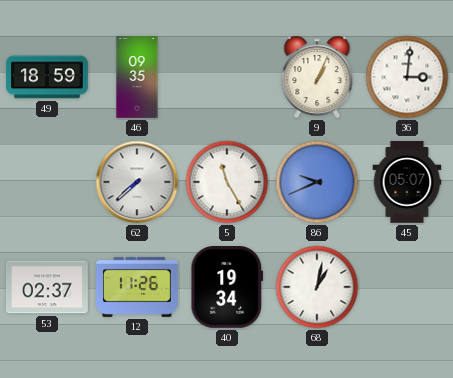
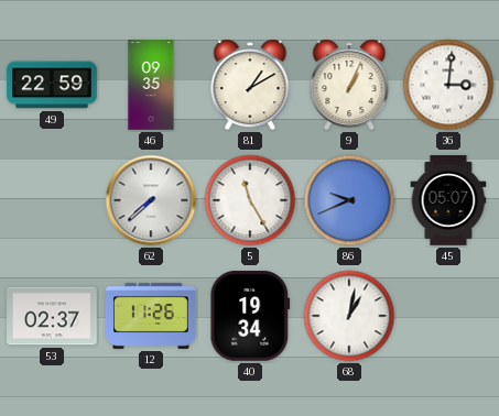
49: 18:59 -> 22:59
81: none -> 1:10
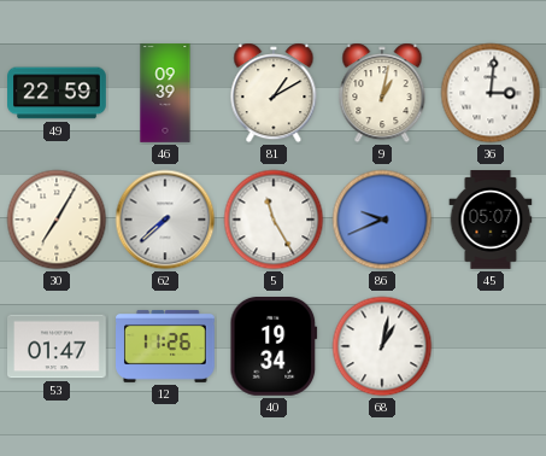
46: 09:35 -> 09:39
9: 1:04 -> 1:02
30: none -> 7:05
53: 02:37 -> 01:47
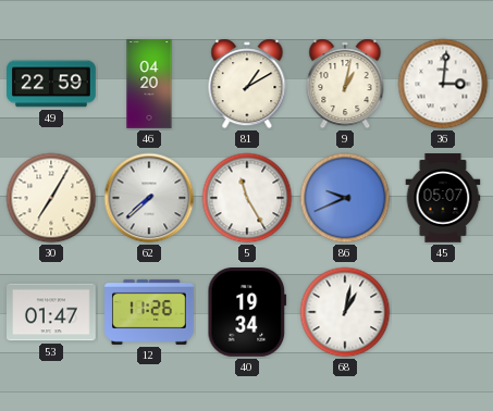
46: 09:39 -> 04:20
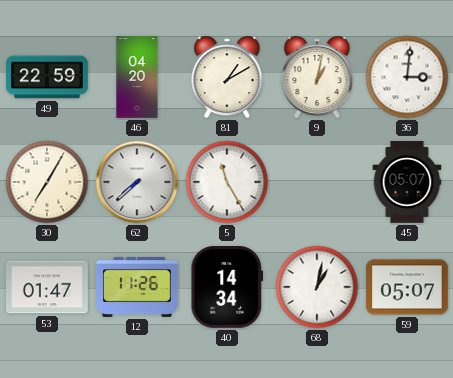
86: 9:41 -> none
40: 19:34 -> 14:34
59: none -> 05:07
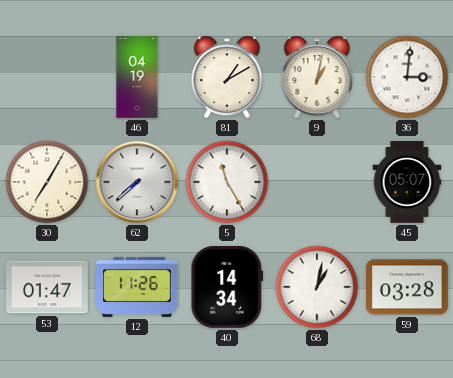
49: 22:59 -> none
46: 04:20 -> 04:19
59: 05:07 -> 03:28
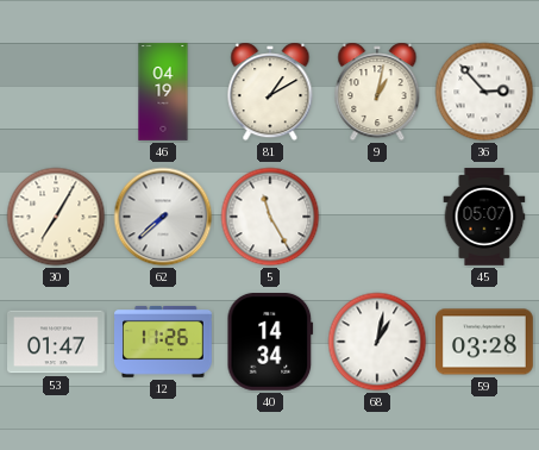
36: 3:01 -> 2:53
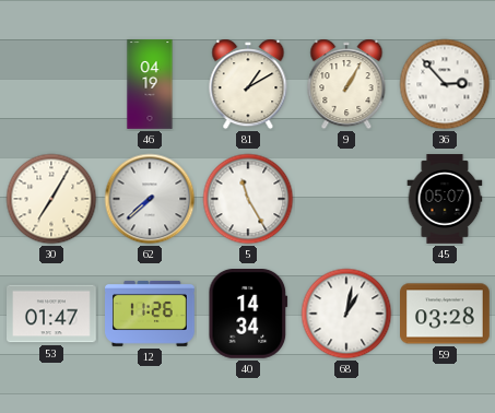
9: 1:02 -> 1:05
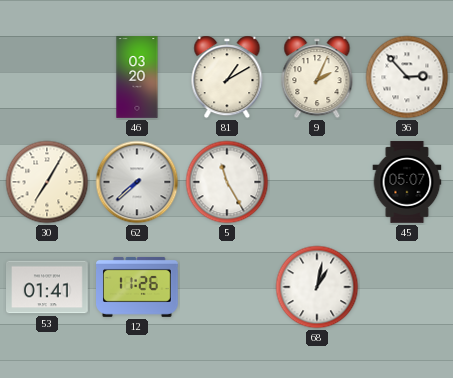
46: 04:19 -> 03:20
9: 1:05 -> 2:04
53: 01:47 -> 01:41
40: 14:34 -> none
59: 03:28 -> none
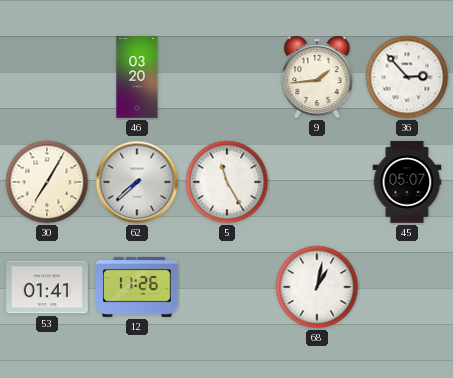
81: 1:10 -> none
9: 2:04 -> 1:44
